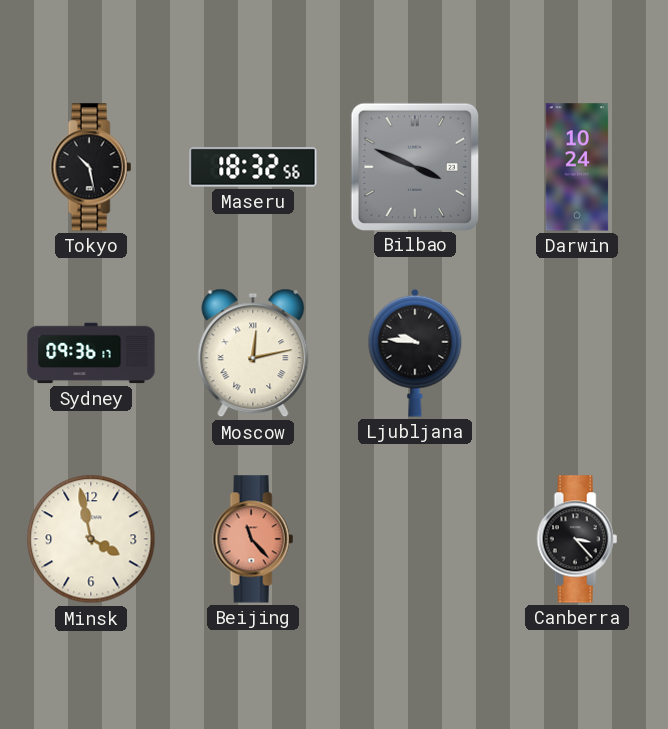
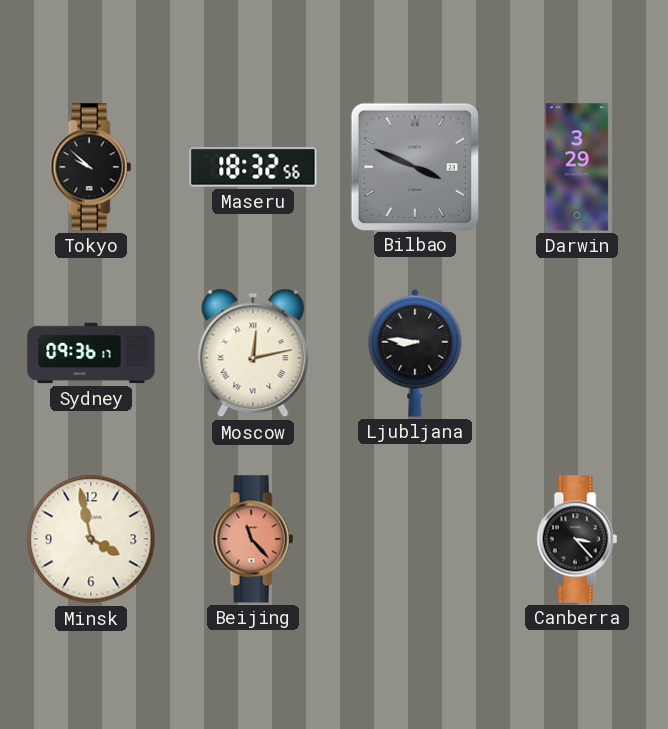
Tokyo: 10:28 -> 9:52
Darwin: 10:24 -> 3:29
Ljubljana: 9:46 -> 8:46
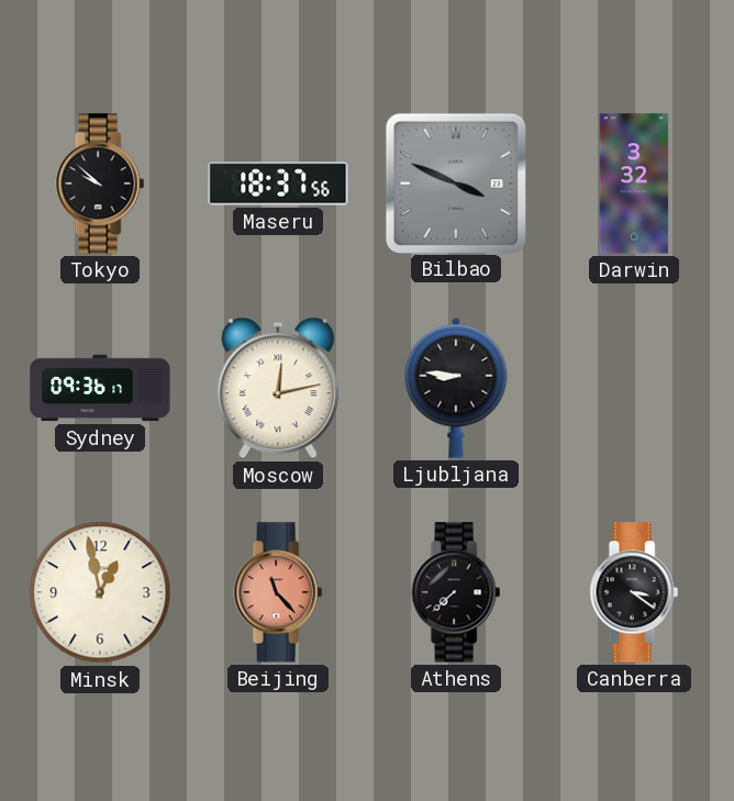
Maseru: 18:32 -> 18:37
Darwin: 3:29 -> 3:32
Minsk: 3:58 -> 12:58
Athens: none -> 7:38
Canberra: 3:23 -> 3:21
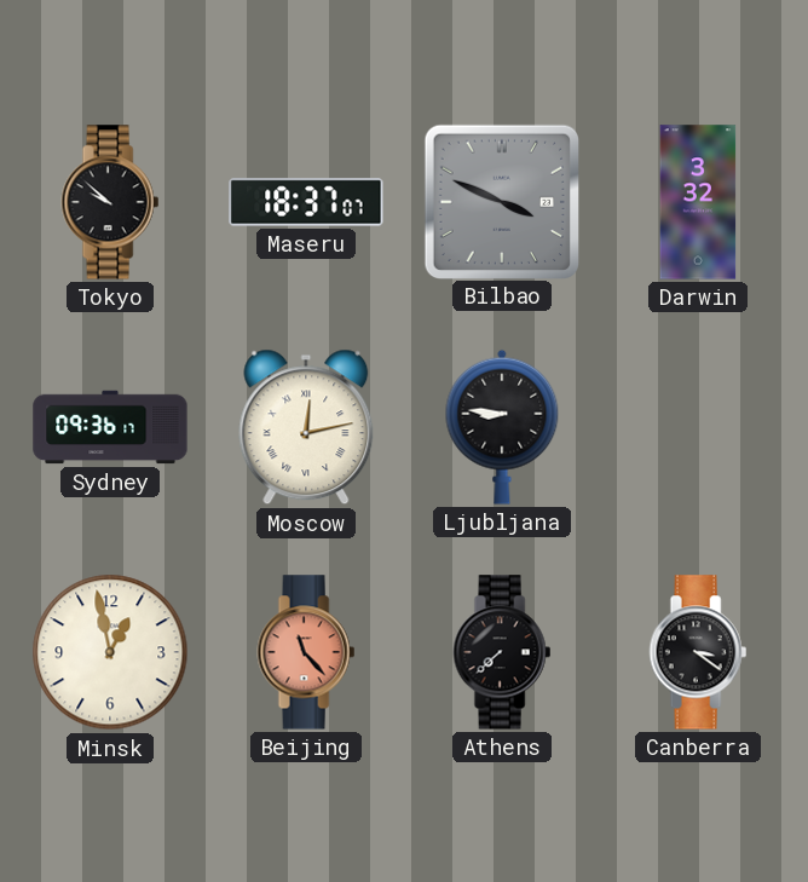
Maseru: 18:37:56 -> 18:37:07
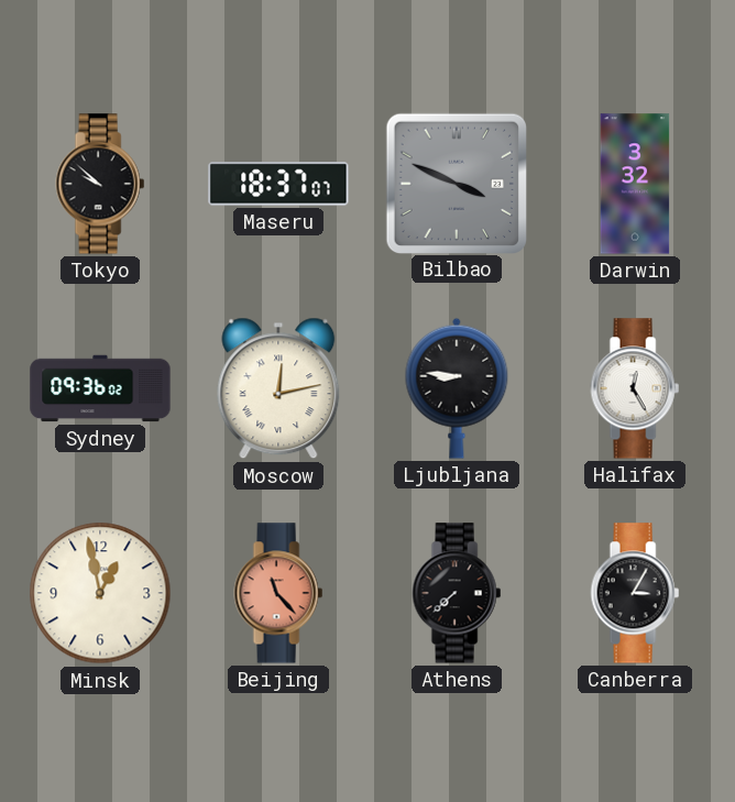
Sydney: 09:36:17 -> 09:36:02
Halifax: none -> 12:25
Canberra: 3:21 -> 3:05
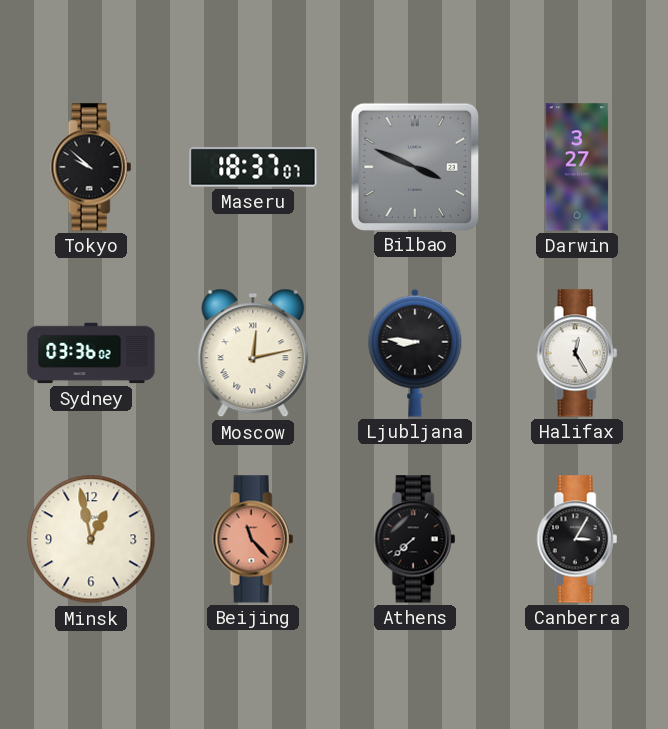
Darwin: 3:32 -> 3:27
Sydney: 09:36 -> 03:36
